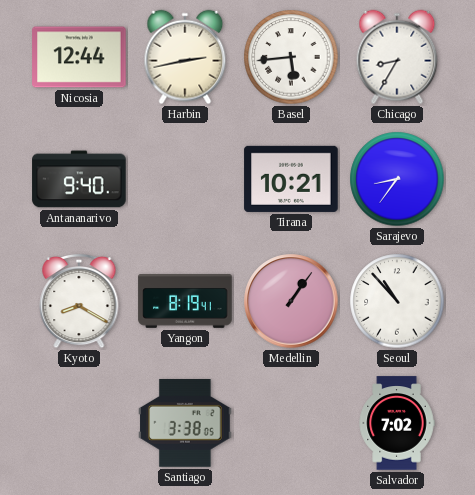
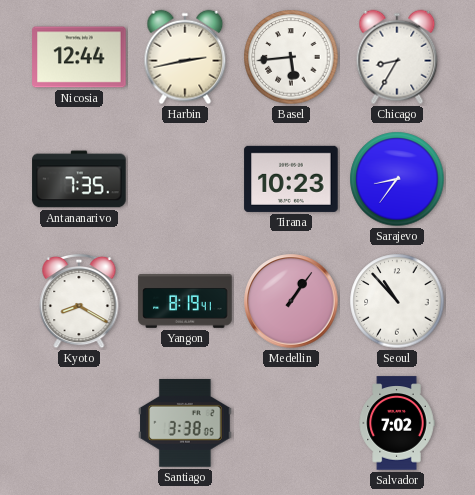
Antananarivo: 9:40 -> 7:35
Tirana: 10:21 -> 10:23
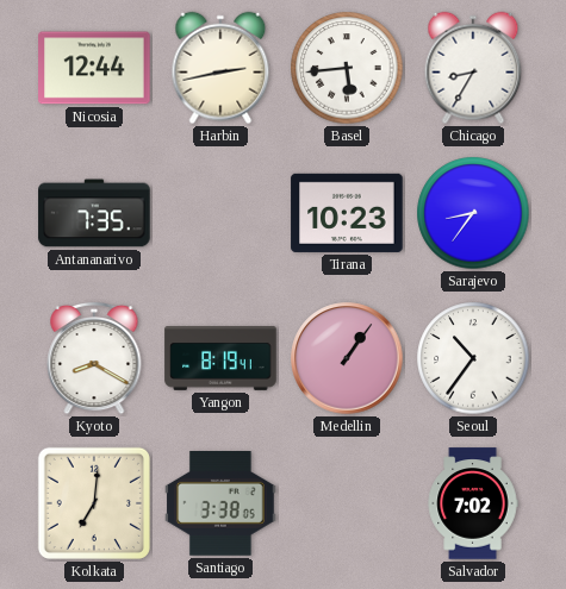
Seoul: 10:53 -> 10:36
Kolkata: none -> 7:01
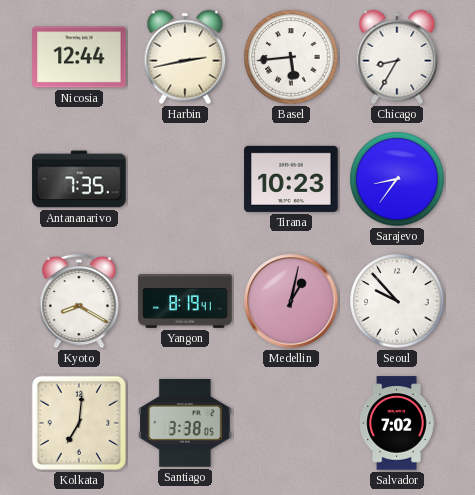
Medellin: 1:06 -> 1:02
Seoul: 10:36 -> 9:53
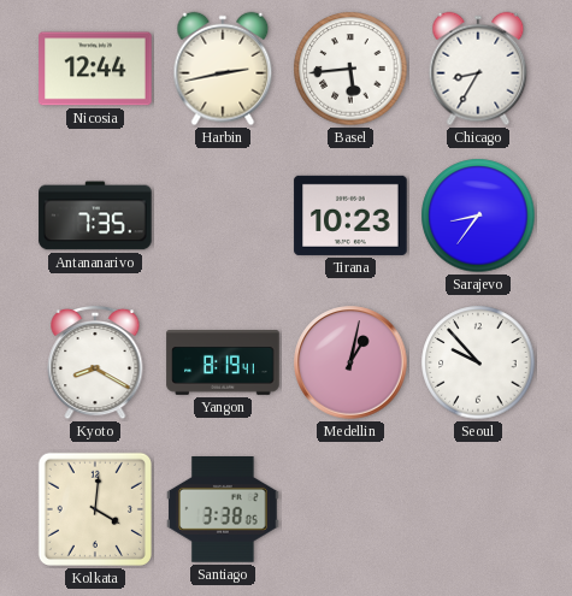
Kolkata: 7:01 -> 4:01
Salvador: 7:02 -> none
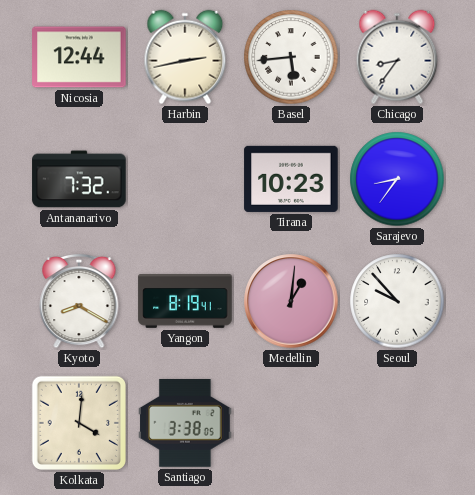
Chicago: 8:35 -> 8:36
Antananarivo: 7:35 -> 7:32
Medellin: 1:02 -> 1:01
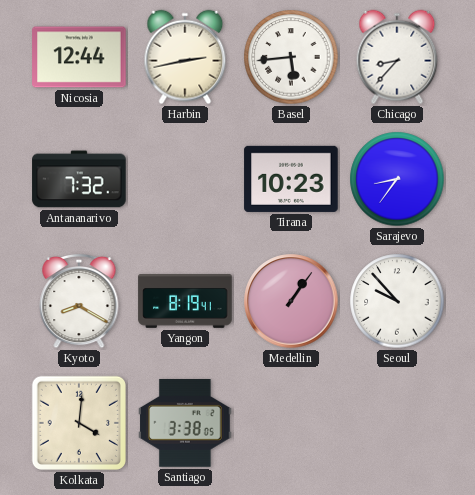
Chicago: 8:36 -> 8:37
Medellin: 1:01 -> 1:06
